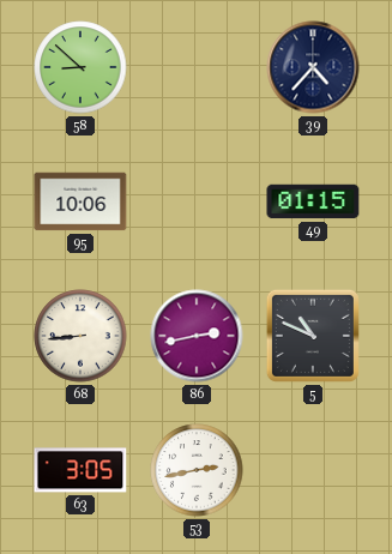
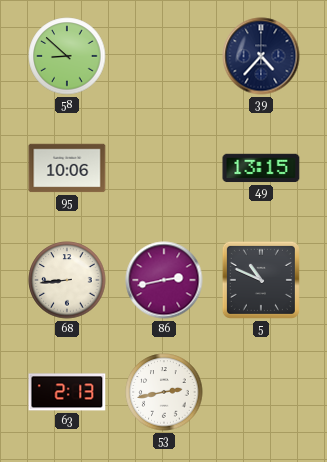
49: 01:15 -> 13:15
63: 3:05 -> 2:13
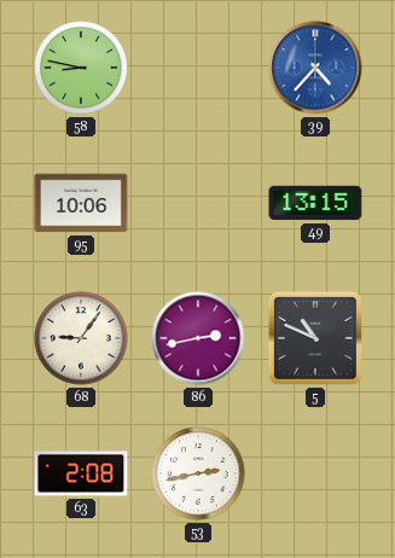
58: 8:52 -> 8:47
39 dial: navy -> blue
68: 8:44 -> 9:06
63: 2:13 -> 2:08
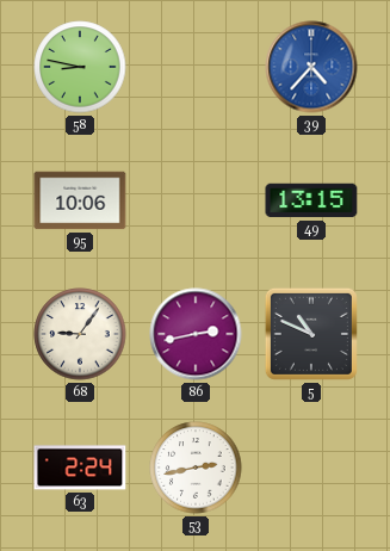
63: 2:08 -> 2:24
